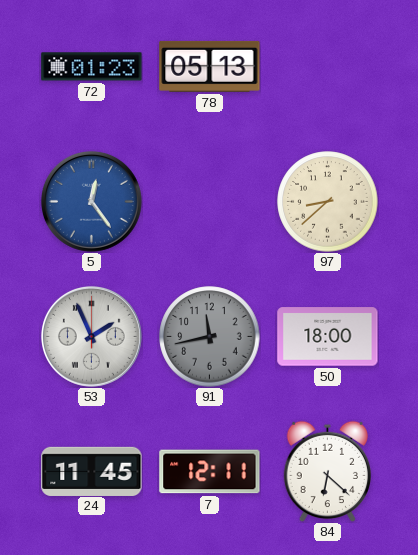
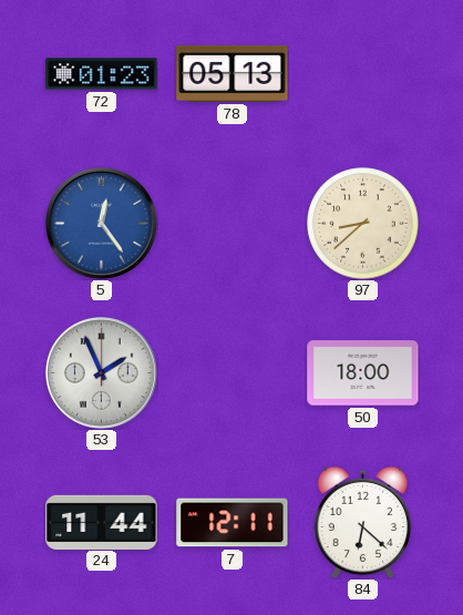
91: 11:43 -> none
24: 11:45 -> 11:44
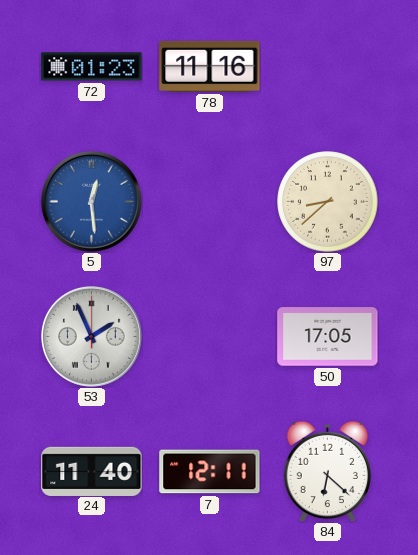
78: 05:13 -> 11:16
5: 12:24 -> 12:29
50: 18:00 -> 17:05
24: 11:44 -> 11:40
